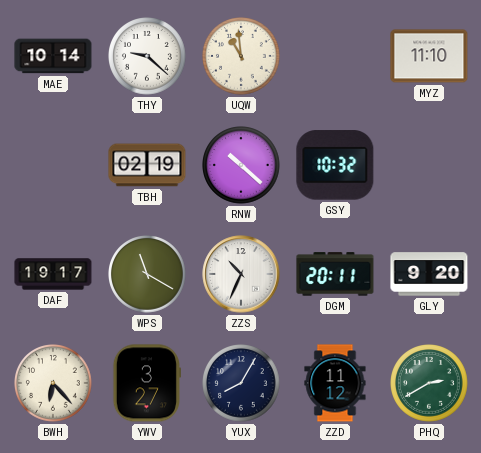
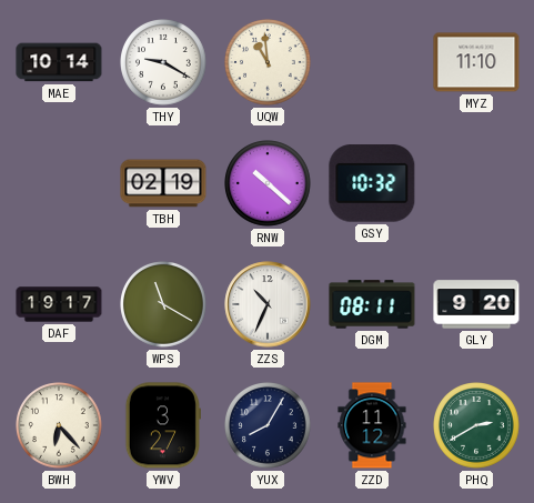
THY: 9:22 -> 9:20
DGM: 20:11 -> 08:11
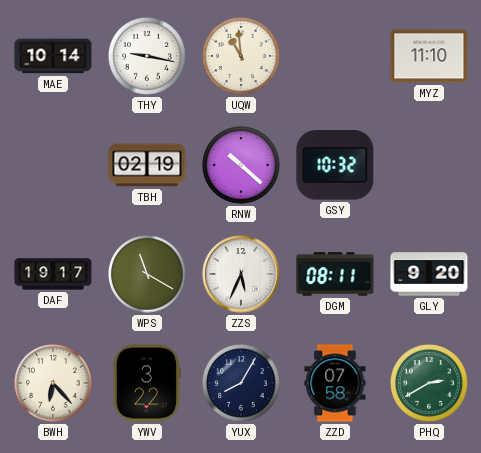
THY: 9:20 -> 9:17
ZZS: 10:34 -> 5:34
YWV: 3:27 -> 3:22
ZZD: 11:12 -> 07:58
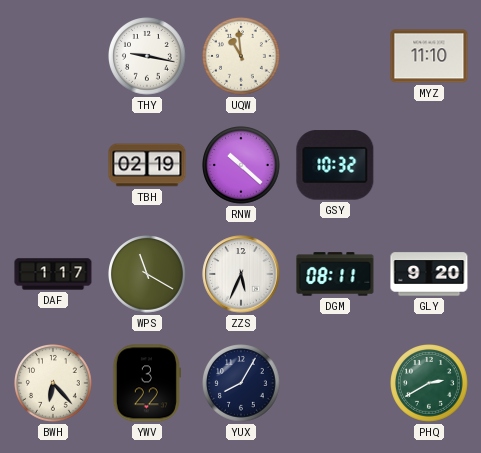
MAE: 10:14 -> none
DAF: 19:17 -> 1:17
ZZD: 07:58 -> none
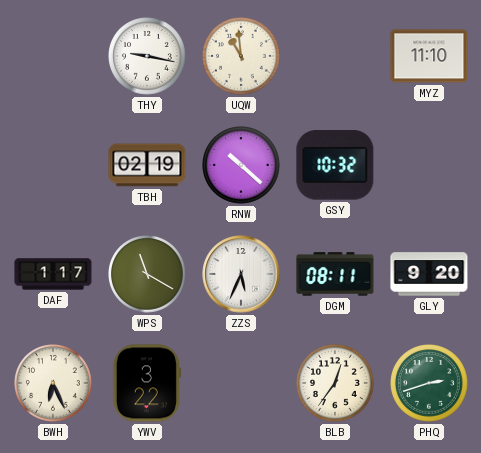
BWH: 6:23 -> 6:26
YUX: 8:05 -> none
BLB: none -> 12:36
PHQ: 2:40 -> 2:42
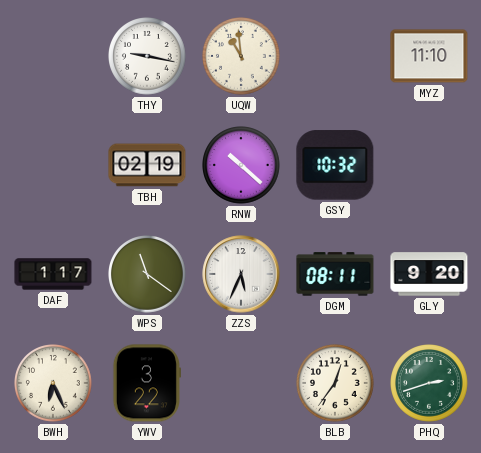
WPS: 11:20 -> 11:21
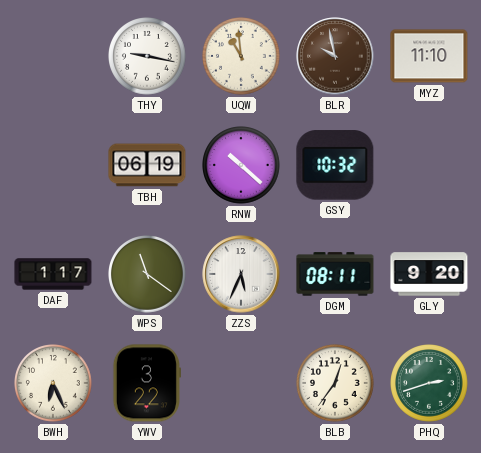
BLR: none -> 9:58
TBH: 02:19 -> 06:19
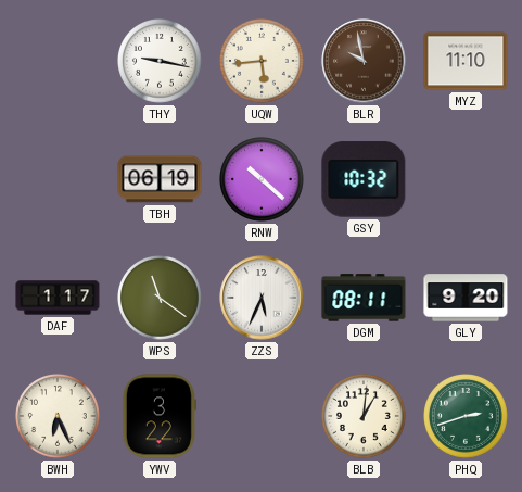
UQW: 10:59 -> 5:44
BLB: 12:36 -> 1:01
